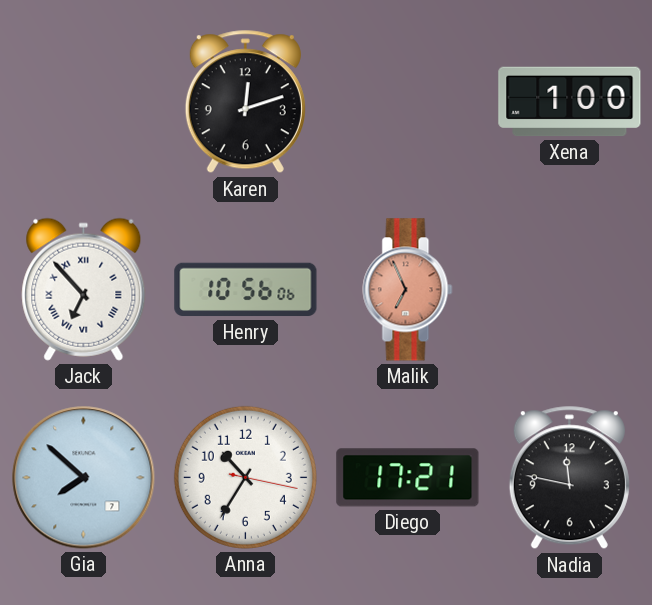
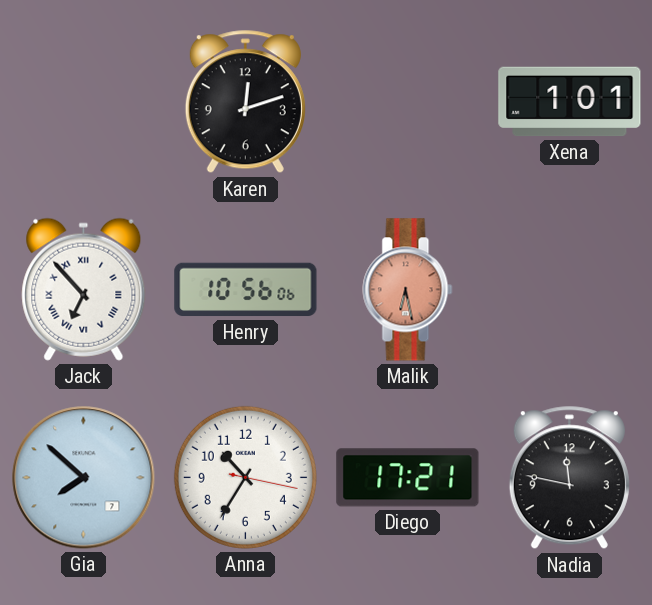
Xena: 1:00 -> 1:01
Malik: 6:56 -> 6:28
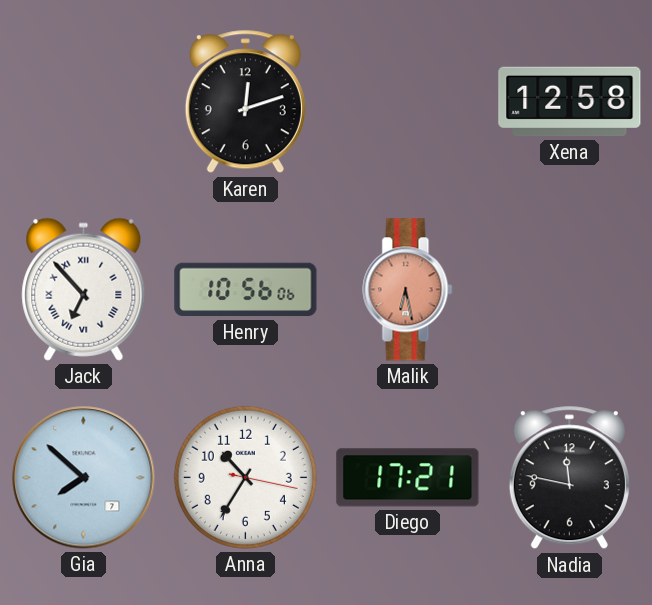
Xena: 1:01 -> 12:58
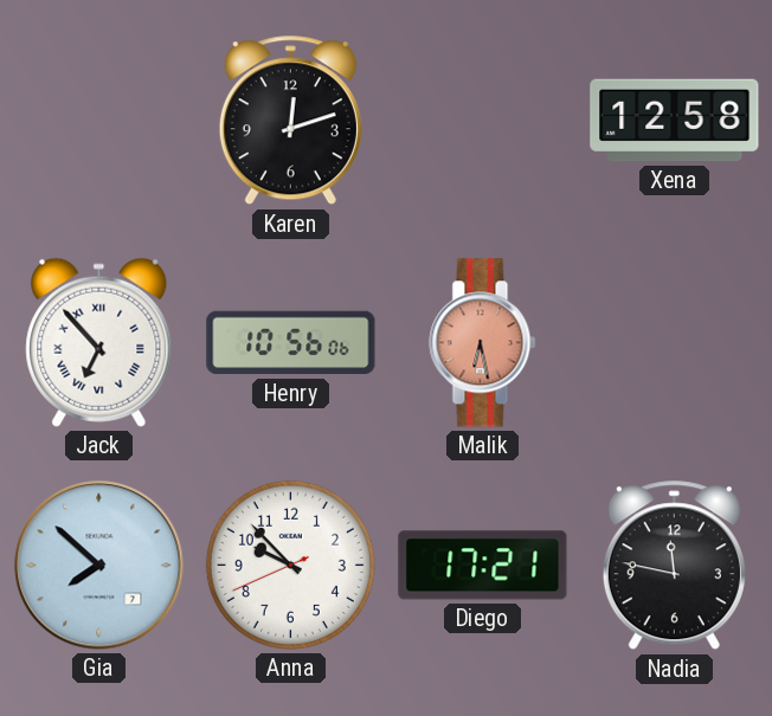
Anna: 10:35 -> 9:52
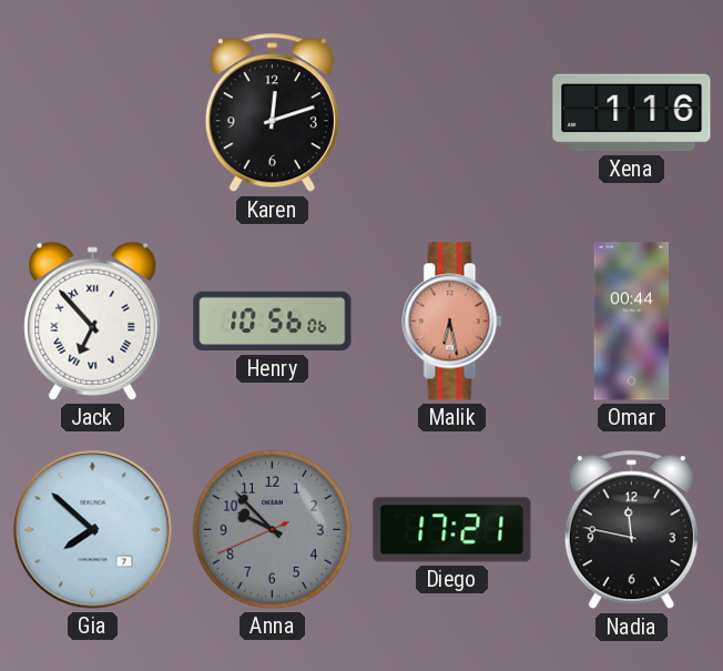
Xena: 12:58 -> 1:16
Omar: none -> 00:44
Anna dial: white -> grey
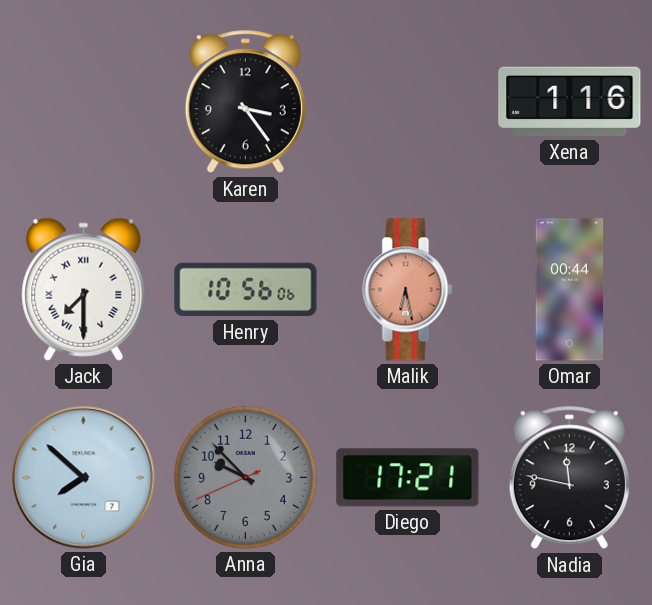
Karen: 12:12 -> 3:24
Jack: 6:53 -> 7:30
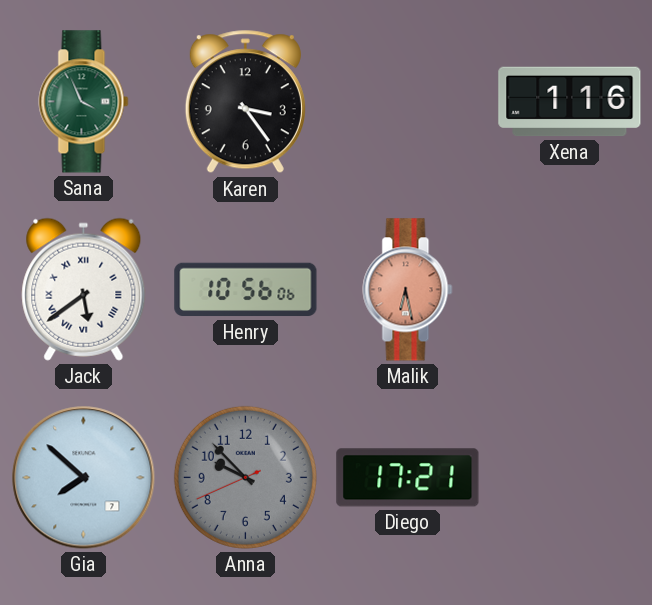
Sana: none -> 3:56
Jack: 7:30 -> 5:39
Omar: 00:44 -> none
Nadia: 11:47 -> none
